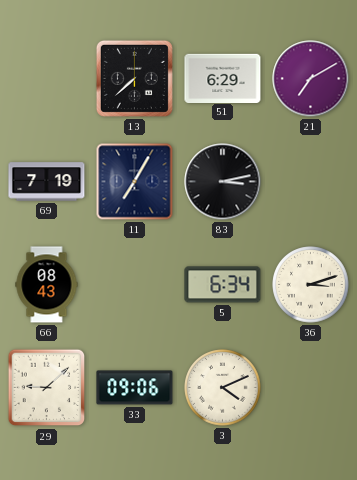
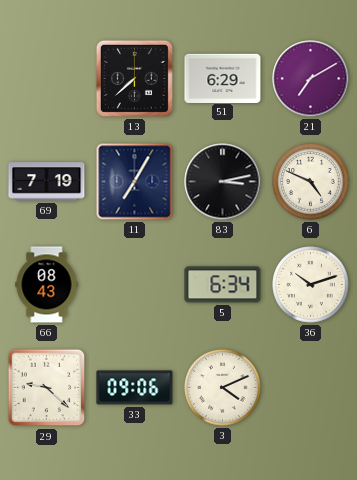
6: none -> 4:49
36: 3:12 -> 10:12
29: 9:08 -> 9:22
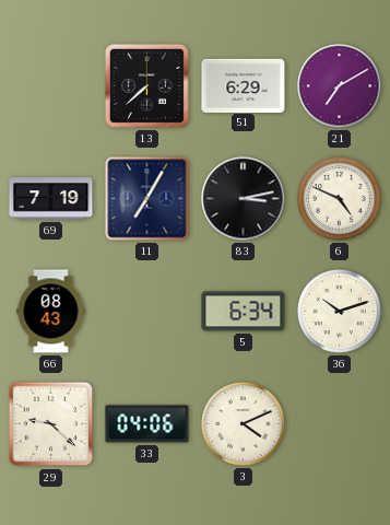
33: 09:06 -> 04:06
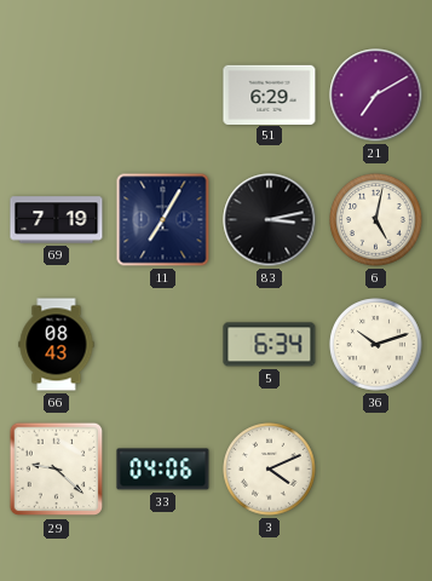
13: 7:38 -> none
6: 4:49 -> 5:02
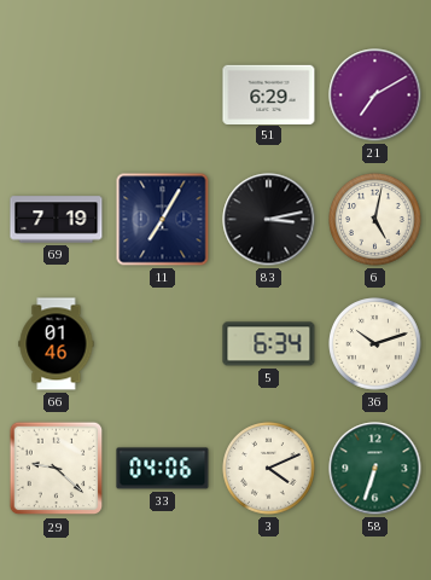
66: 08:43 -> 01:46
58: none -> 6:33
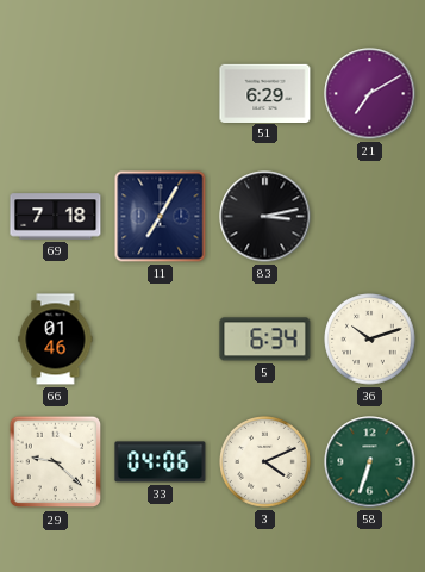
69: 7:19 -> 7:18
6: 5:02 -> none
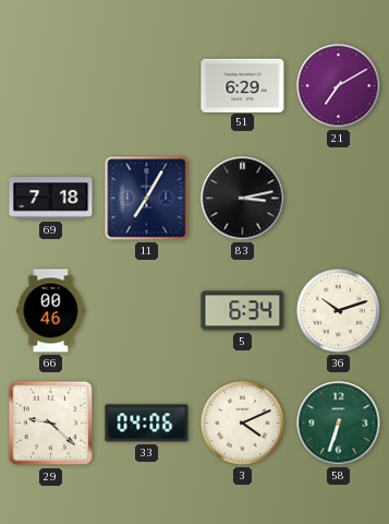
66: 01:46 -> 00:46
